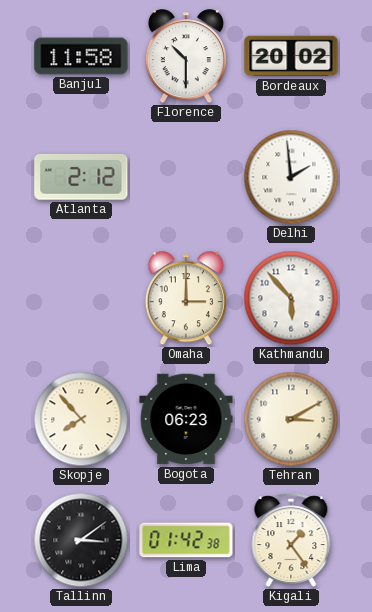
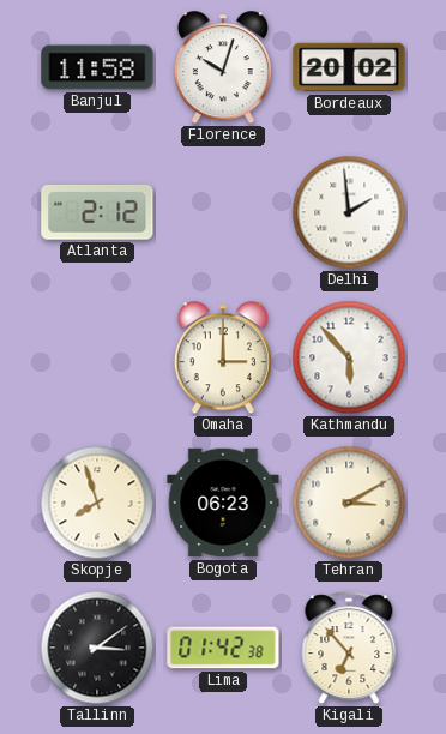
Florence: 10:30 -> 10:03
Skopje: 7:53 -> 7:57
Kigali: 1:24 -> 6:53
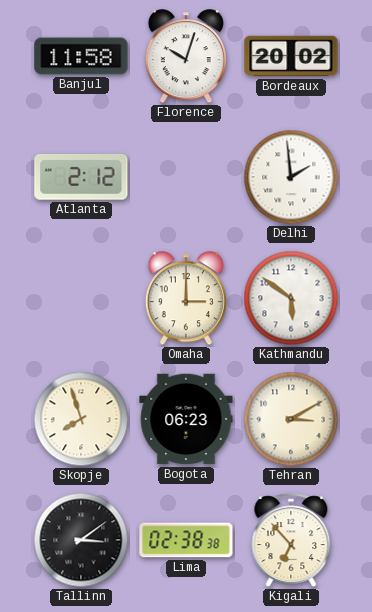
Kathmandu: 5:53 -> 5:51
Lima: 01:42 -> 02:38
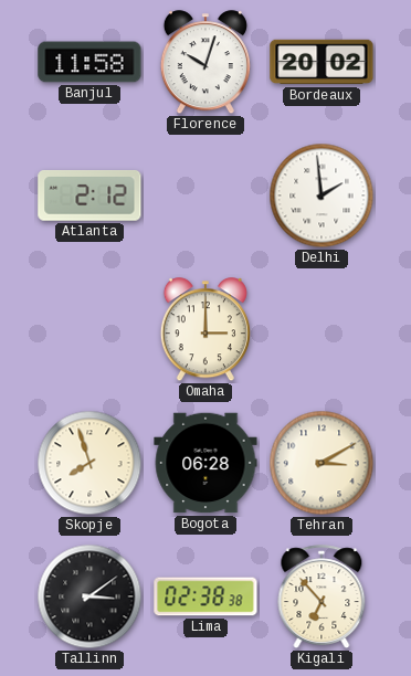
Kathmandu: 5:51 -> none
Bogota: 06:23 -> 06:28
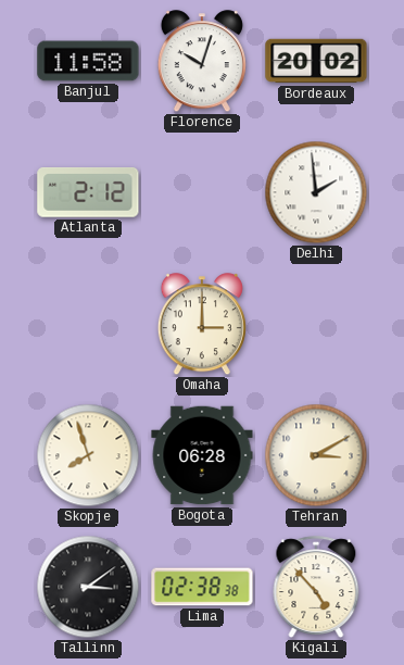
Kigali: 6:53 -> 4:53
